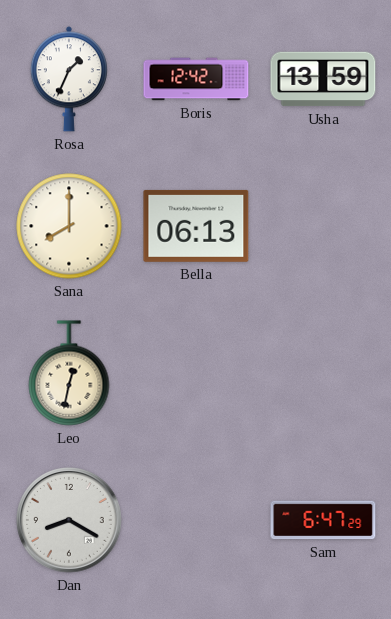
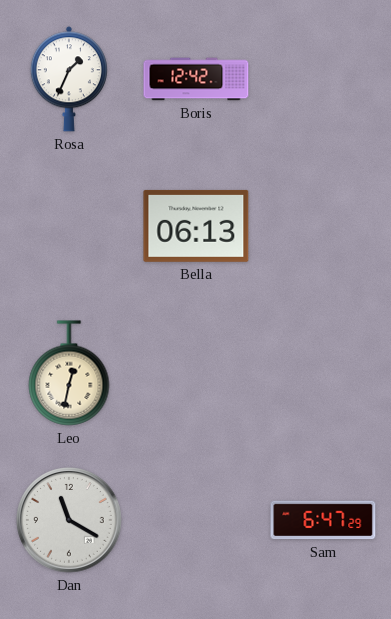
Usha: 13:59 -> none
Sana: 8:00 -> none
Dan: 8:20 -> 11:20
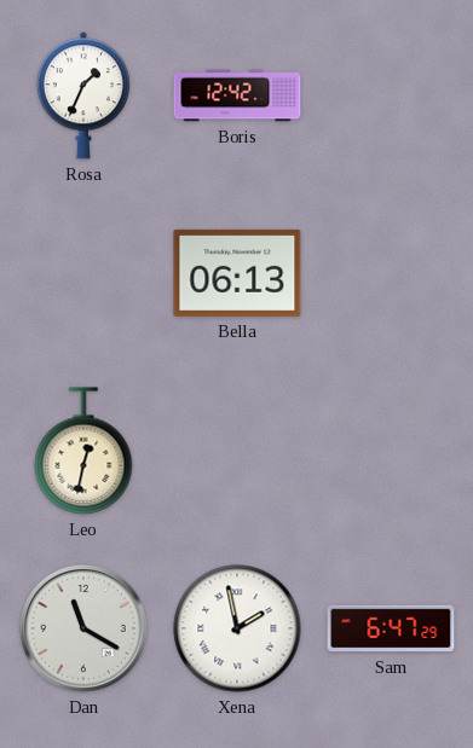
Xena: none -> 1:58
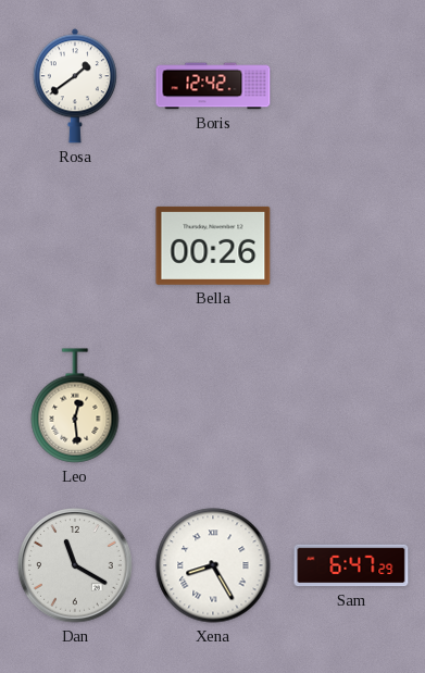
Rosa: 1:34 -> 1:39
Bella: 06:13 -> 00:26
Leo: 12:32 -> 12:29
Xena: 1:58 -> 8:25
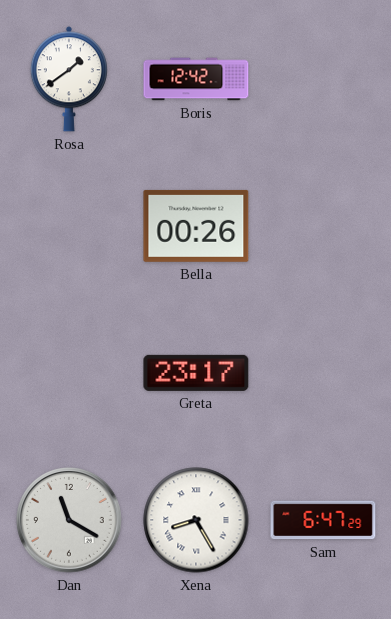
Leo: 12:29 -> none
Greta: none -> 23:17
